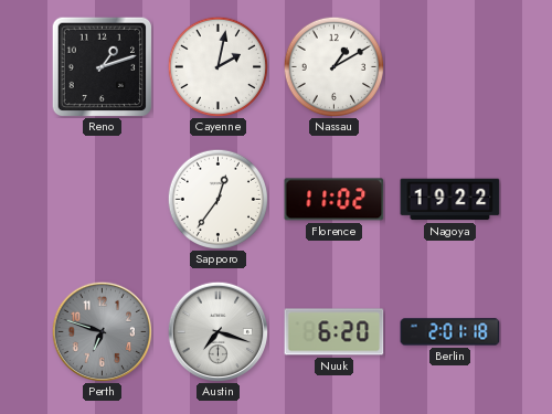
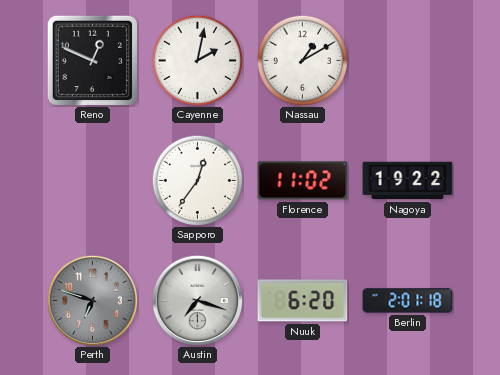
Reno: 1:12 -> 12:49
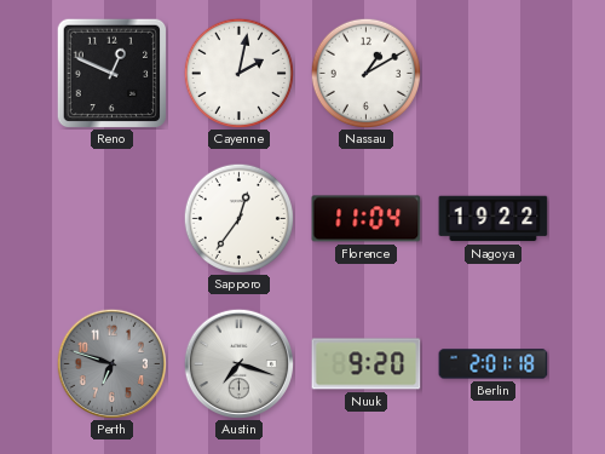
Florence: 11:02 -> 11:04
Nuuk: 6:20 -> 9:20
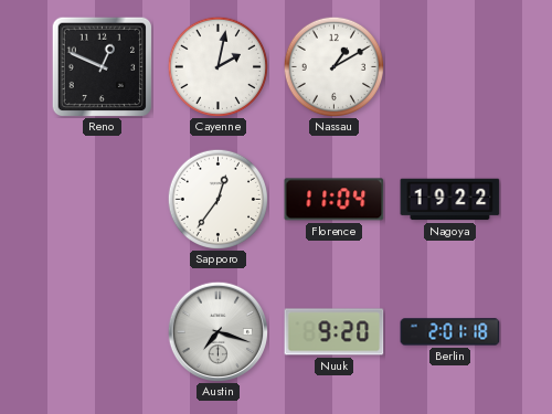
Perth: 6:48 -> none
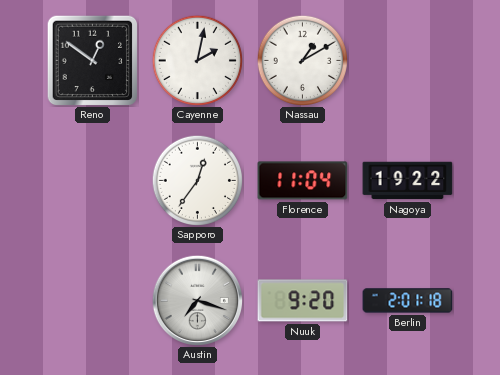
Reno: 12:49 -> 12:51
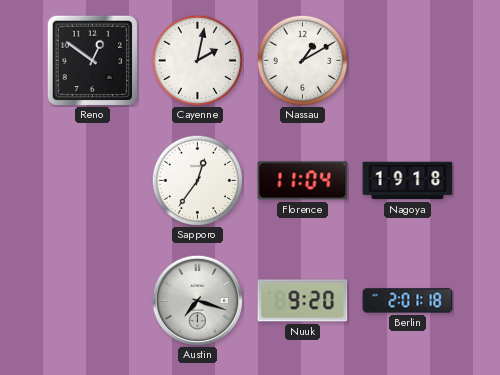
Nagoya: 19:22 -> 19:18
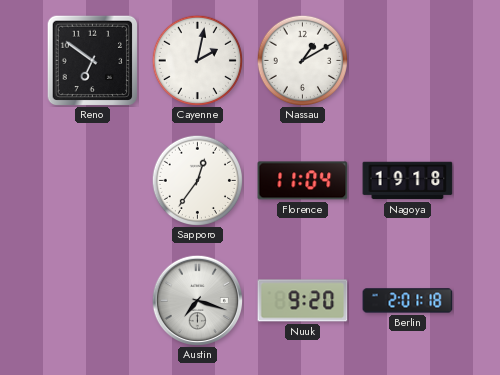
Reno: 12:51 -> 6:51
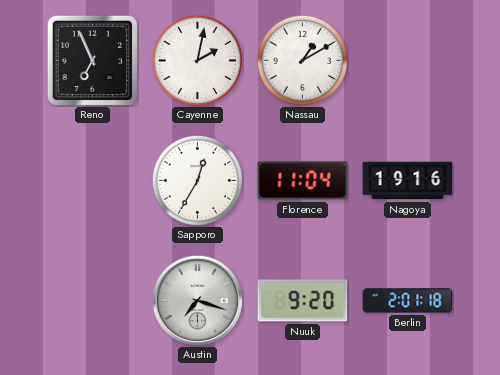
Reno: 6:51 -> 6:56
Sapporo: 12:36 -> 12:35
Nagoya: 19:18 -> 19:16
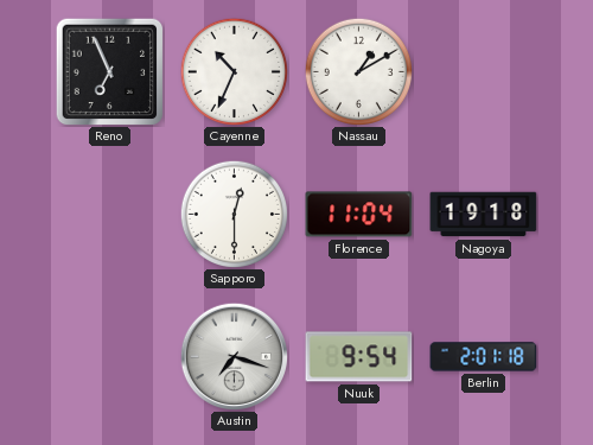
Cayenne: 2:02 -> 10:34
Sapporo: 12:35 -> 12:30
Nagoya: 19:16 -> 19:18
Nuuk: 9:20 -> 9:54
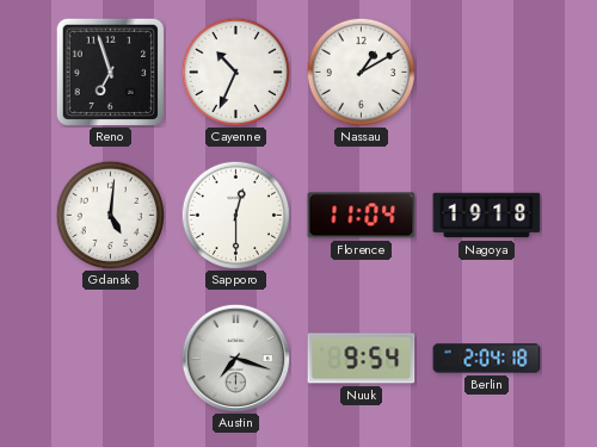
Reno: 6:56 -> 6:57
Gdansk: none -> 5:01
Berlin: 2:01 -> 2:04
